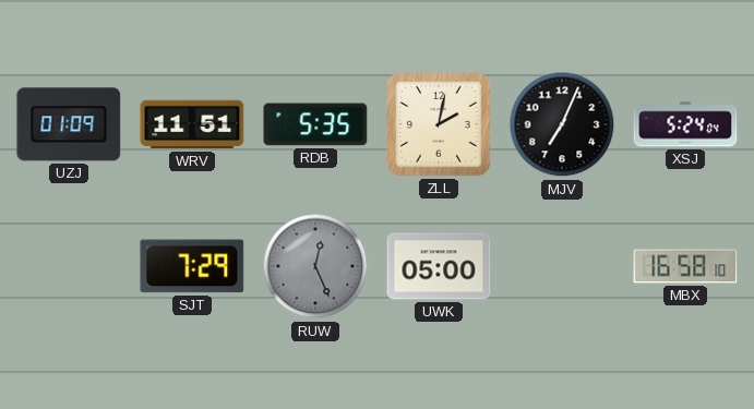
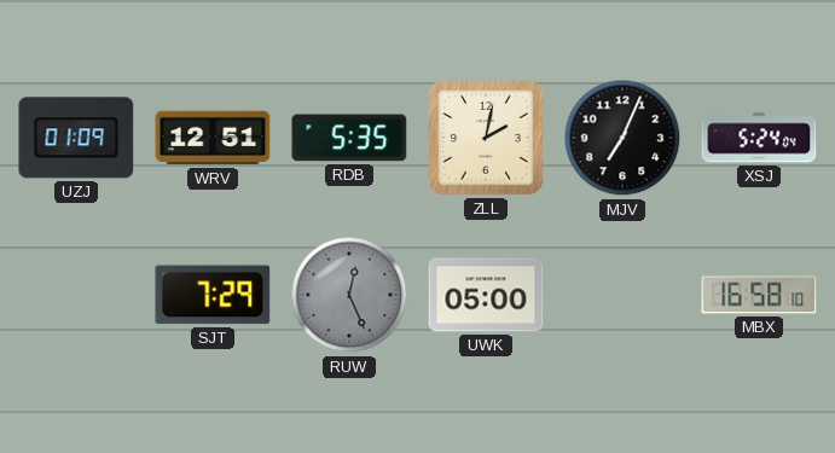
WRV: 11:51 -> 12:51
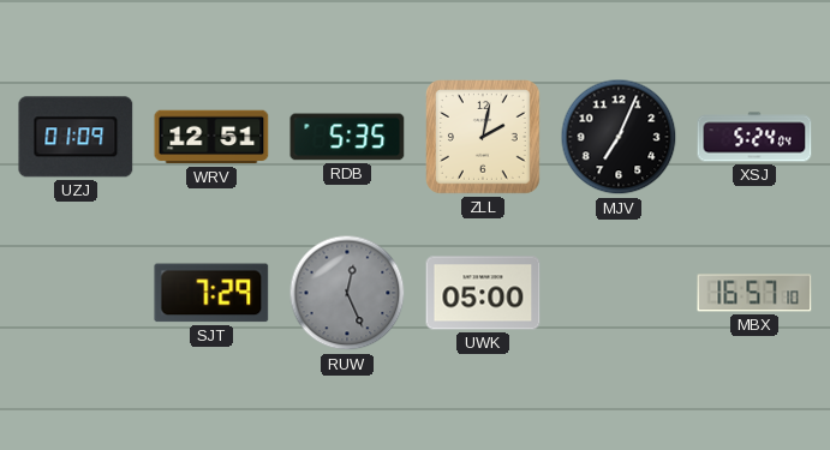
MBX: 16:58 -> 16:57
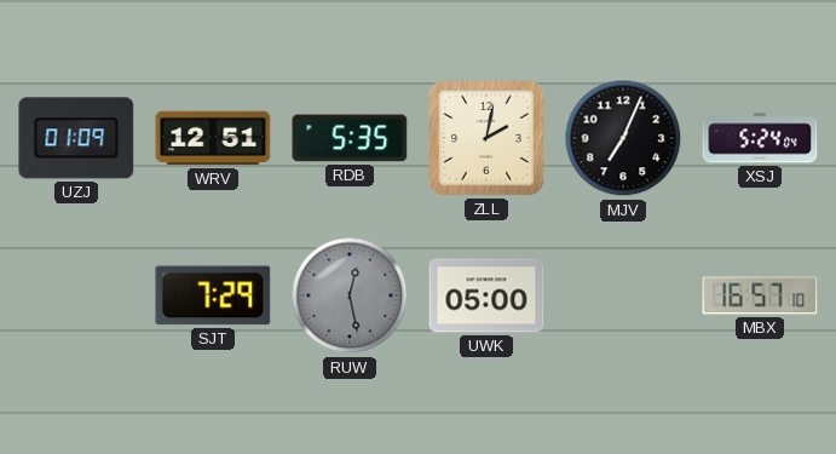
RUW: 12:26 -> 12:28
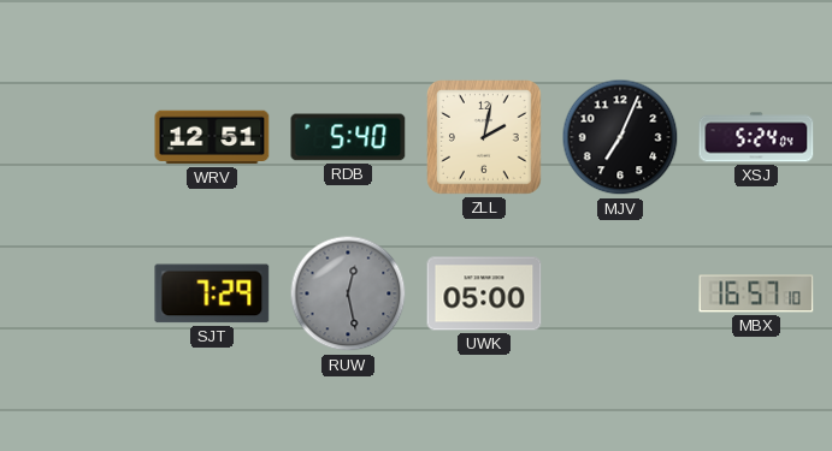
UZJ: 01:09 -> none
RDB: 5:35 -> 5:40
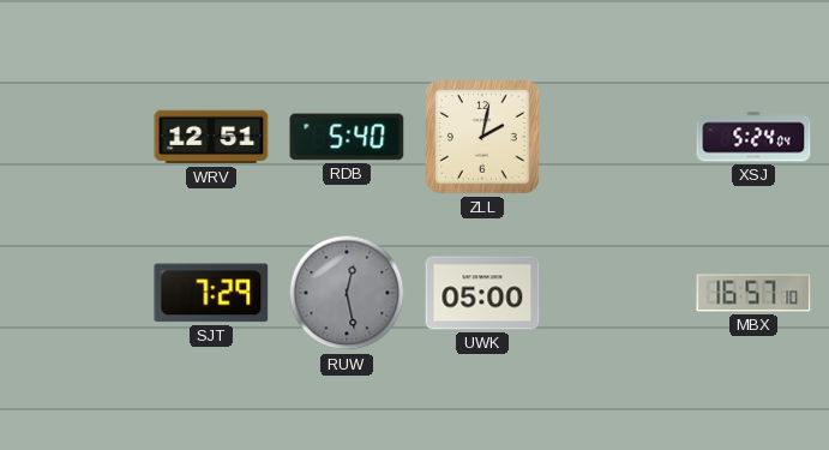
MJV: 7:04 -> none
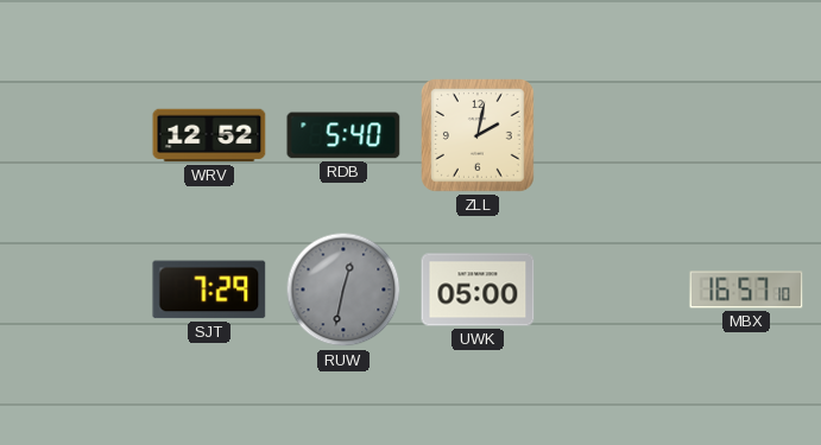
WRV: 12:51 -> 12:52
XSJ: 5:24 -> none
RUW: 12:28 -> 12:32
